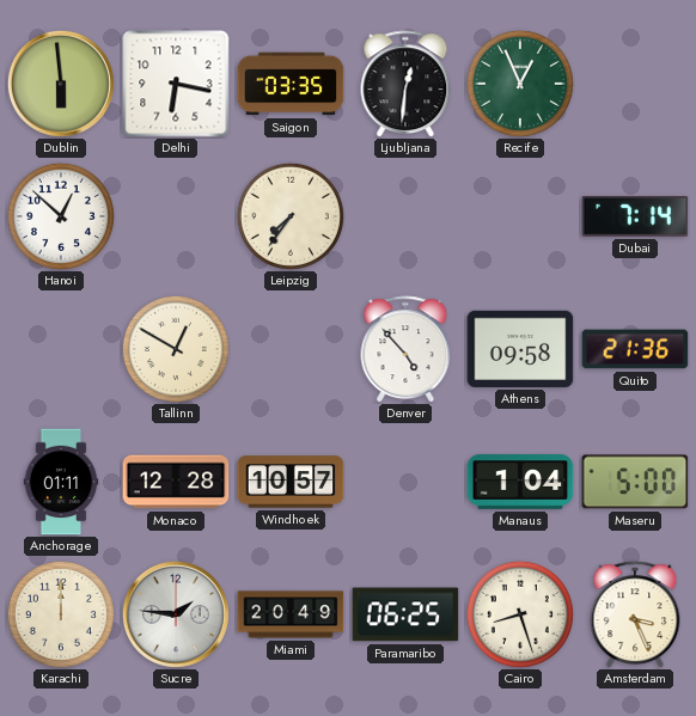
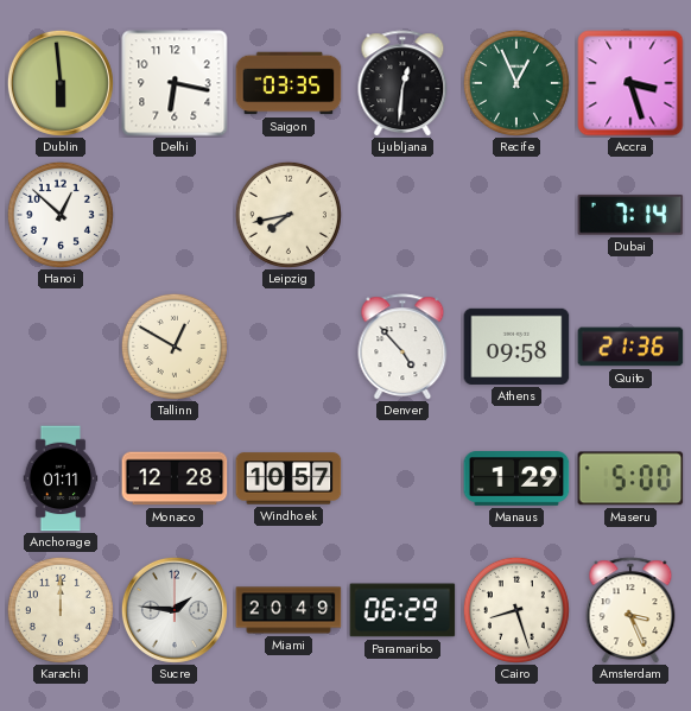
Accra: none -> 3:27
Leipzig: 7:36 -> 7:43
Manaus: 1:04 -> 1:29
Paramaribo: 06:25 -> 06:29
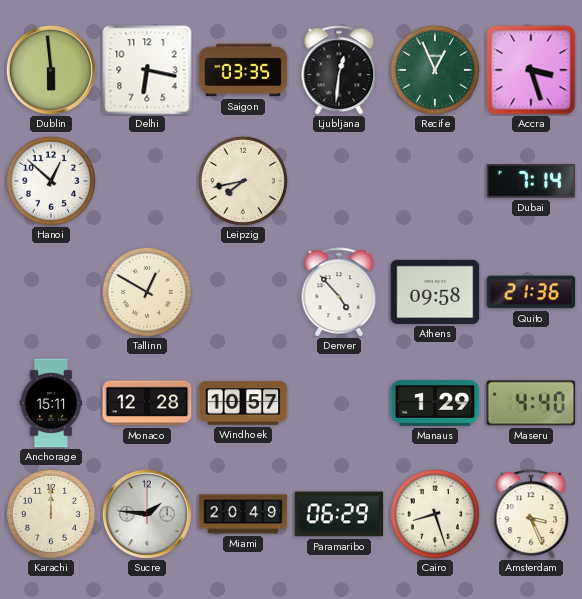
Anchorage: 01:11 -> 15:11
Maseru: 5:00 -> 4:40
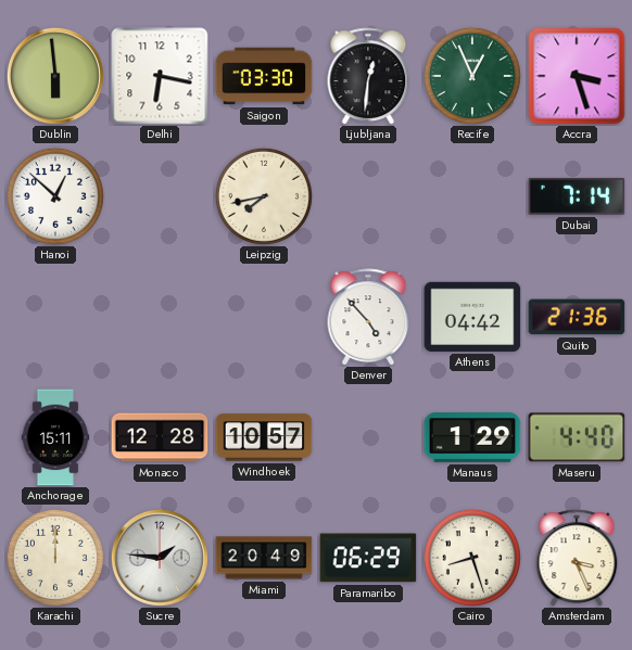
Saigon: 03:35 -> 03:30
Tallinn: 12:50 -> none
Athens: 09:58 -> 04:42
